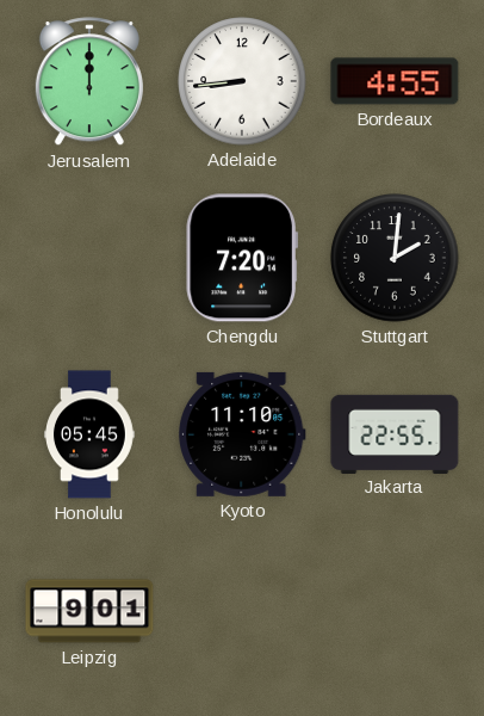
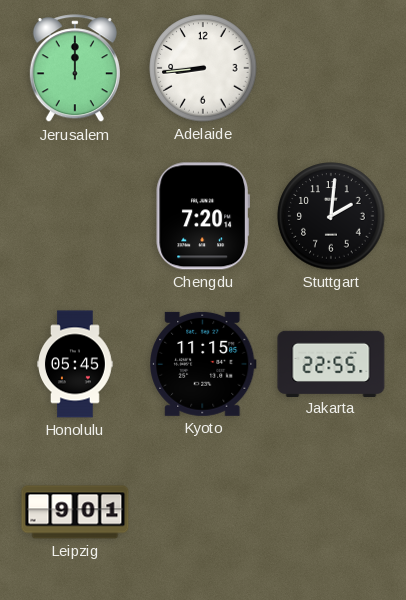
Bordeaux: 4:55 -> none
Kyoto: 11:10 -> 11:15
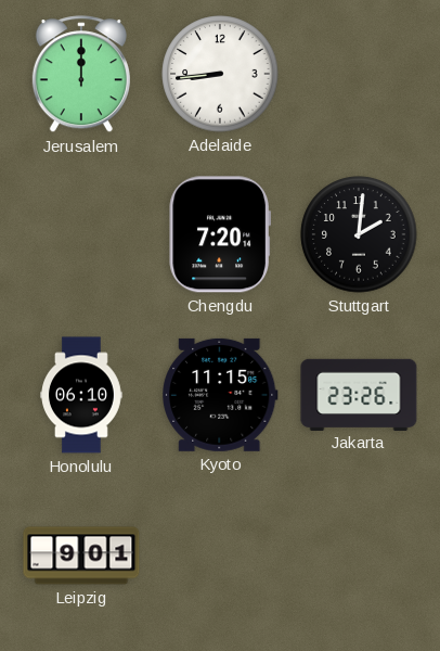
Honolulu: 05:45 -> 06:10
Jakarta: 22:55 -> 23:26
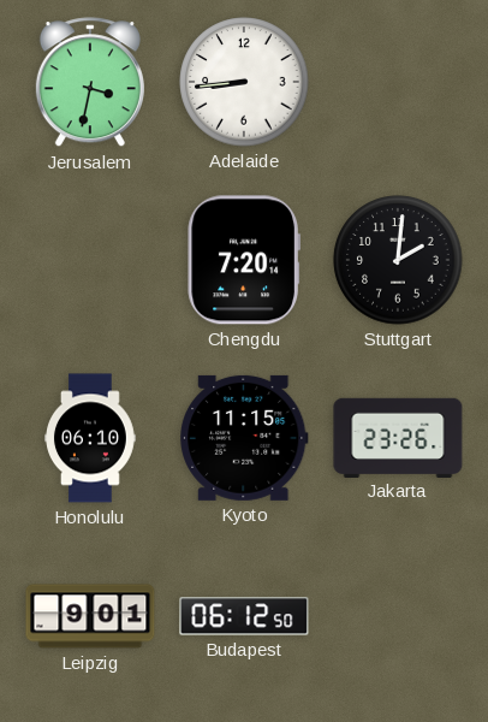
Jerusalem: 12:00 -> 3:32
Budapest: none -> 06:12
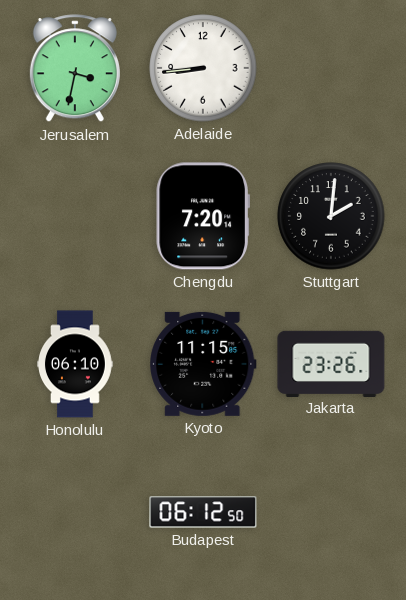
Leipzig: 9:01 -> none
